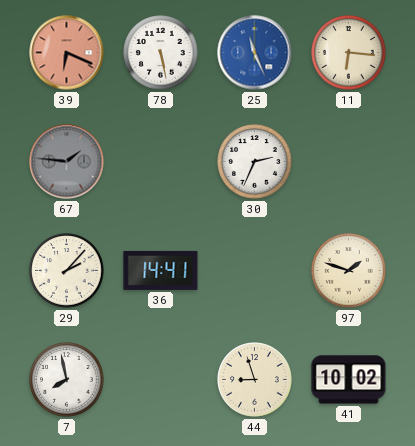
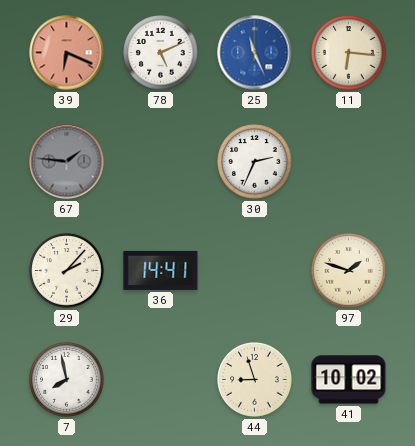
78: 5:28 -> 5:11
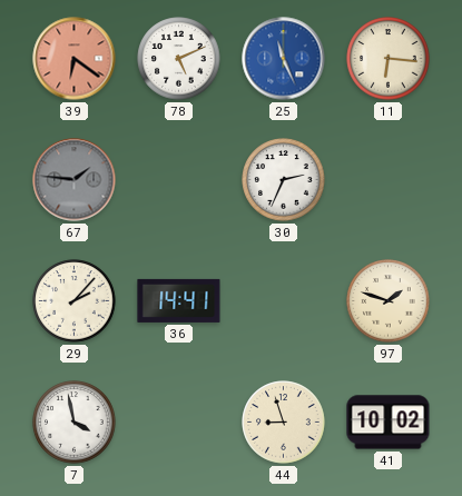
39: 6:19 -> 6:21
7: 7:58 -> 3:58
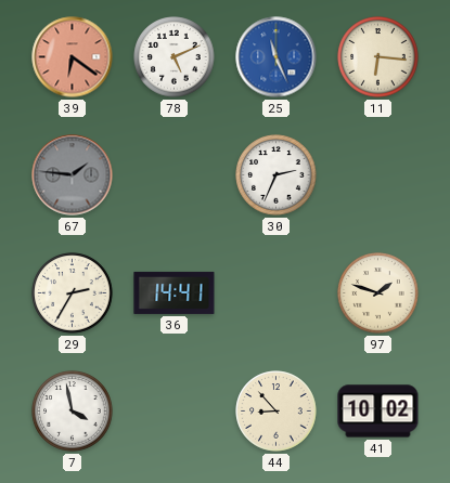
29: 2:07 -> 2:35
44: 8:57 -> 8:53
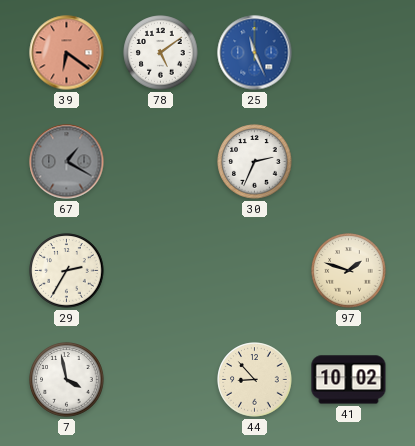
78: 5:11 -> 5:09
11: 6:16 -> none
67: 1:46 -> 1:20
36: 14:41 -> none
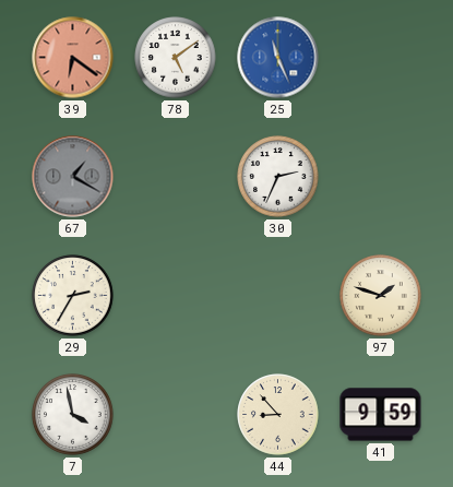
41: 10:02 -> 9:59
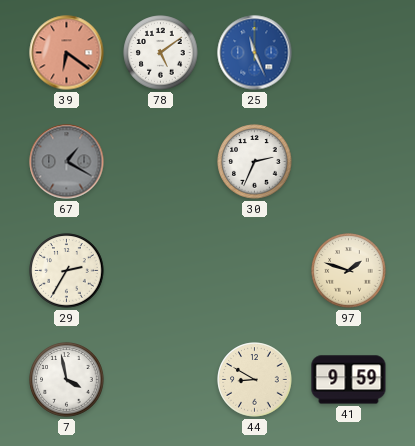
44: 8:53 -> 8:50
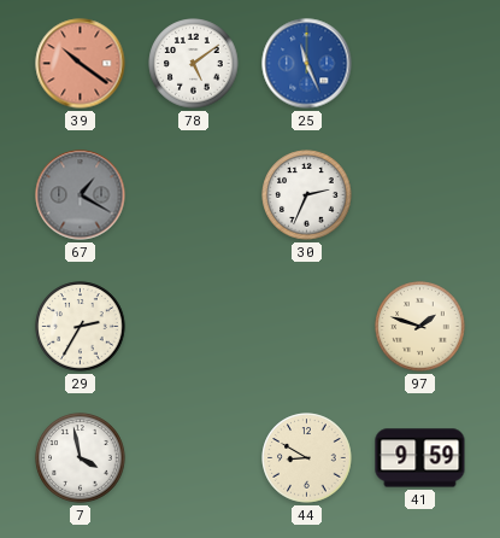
39: 6:21 -> 10:21
